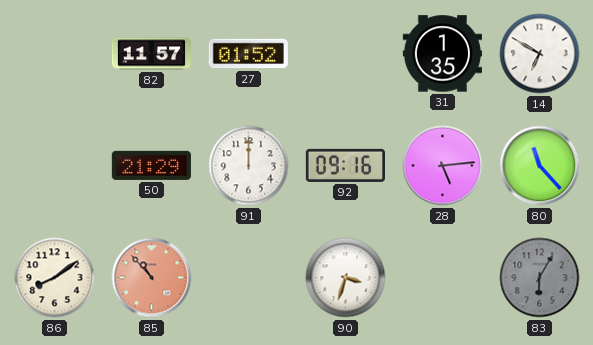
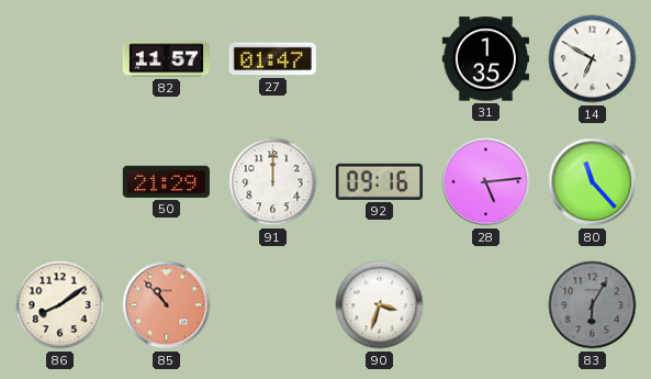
27: 01:52 -> 01:47
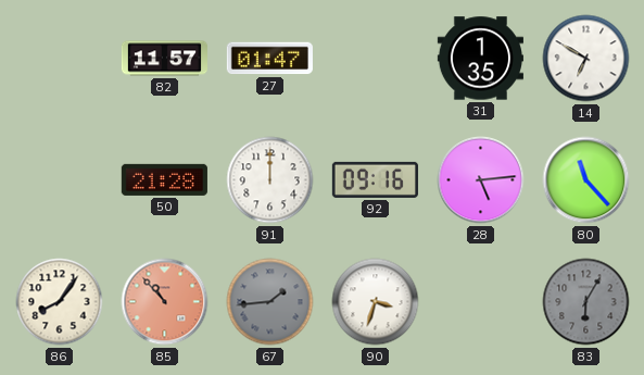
50: 21:29 -> 21:28
86: 8:09 -> 8:06
67: none -> 1:44
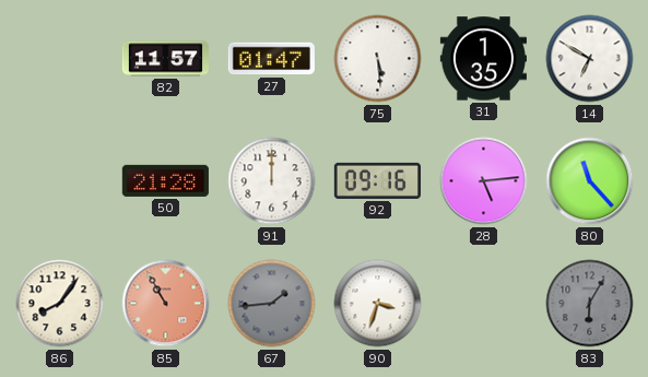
75: none -> 5:29
85: 10:53 -> 10:55
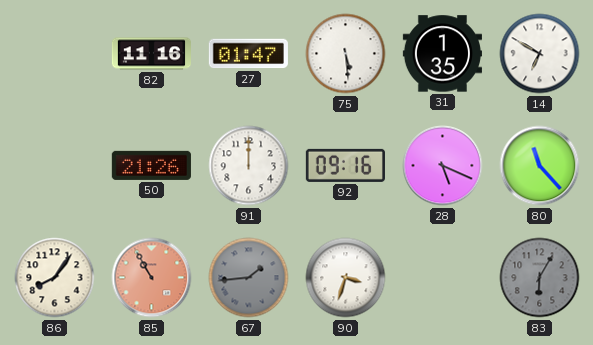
82: 11:57 -> 11:16
50: 21:28 -> 21:26
28: 5:14 -> 5:19
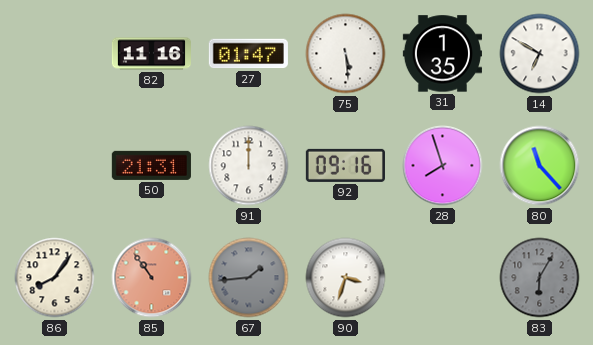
50: 21:26 -> 21:31
28: 5:19 -> 7:57
85: 10:55 -> 10:54
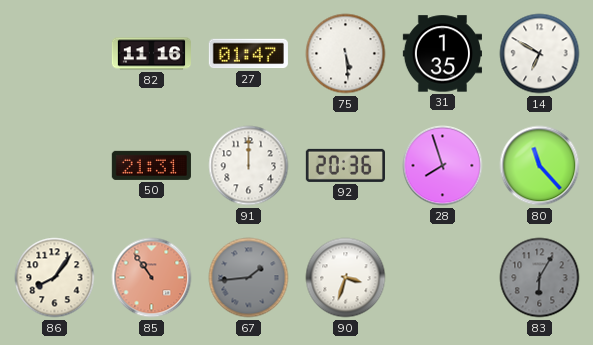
92: 09:16 -> 20:36
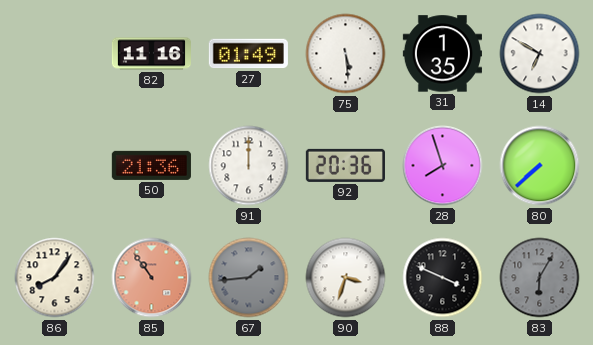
27: 01:47 -> 01:49
50: 21:31 -> 21:36
80: 11:23 -> 7:38
88: none -> 3:49
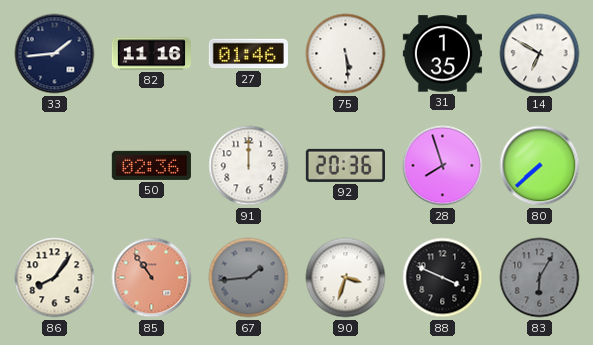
33: none -> 1:44
27: 01:49 -> 01:46
50: 21:36 -> 02:36
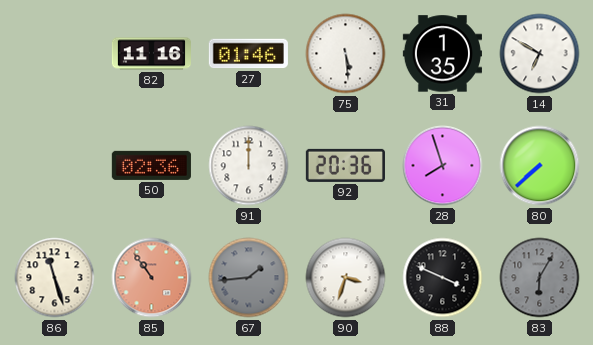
33: 1:44 -> none
86: 8:06 -> 11:27
